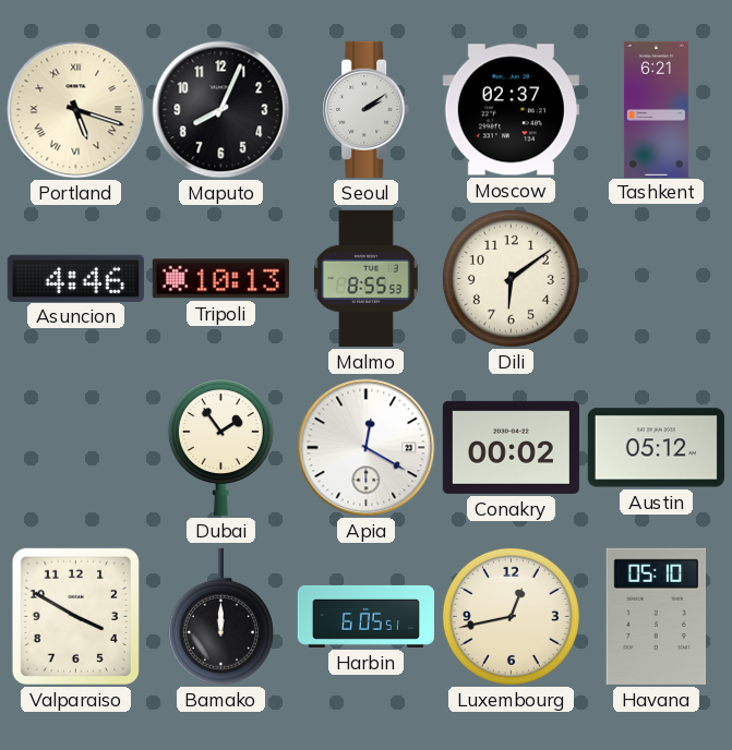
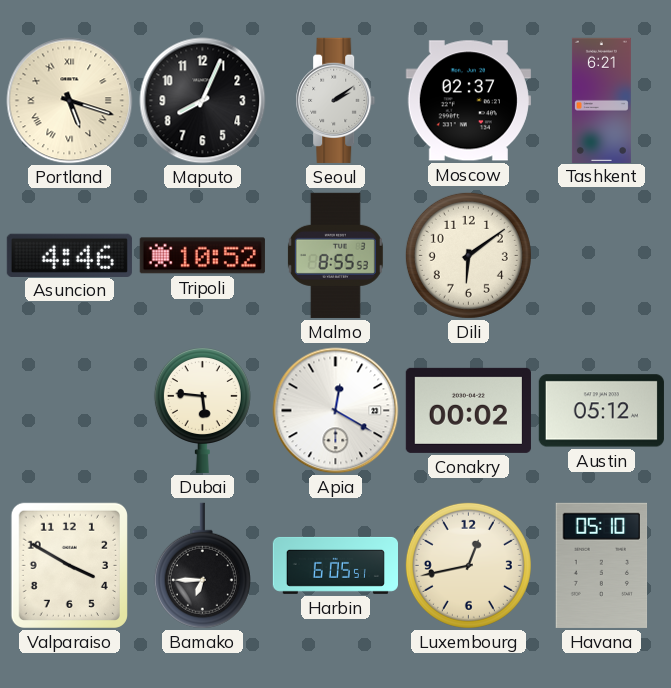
Tripoli: 10:13 -> 10:52
Dubai: 1:54 -> 5:46
Bamako: 12:00 -> 6:45
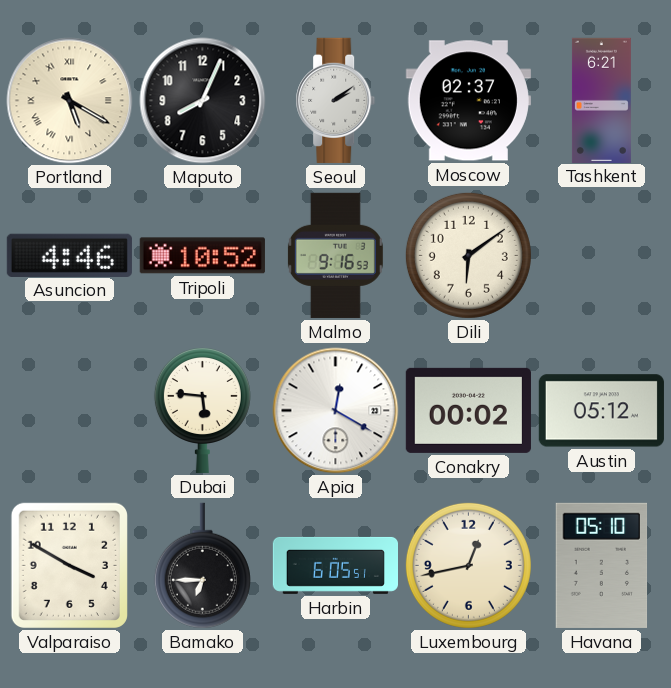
Portland: 5:18 -> 5:20
Malmo: 8:55 -> 9:16
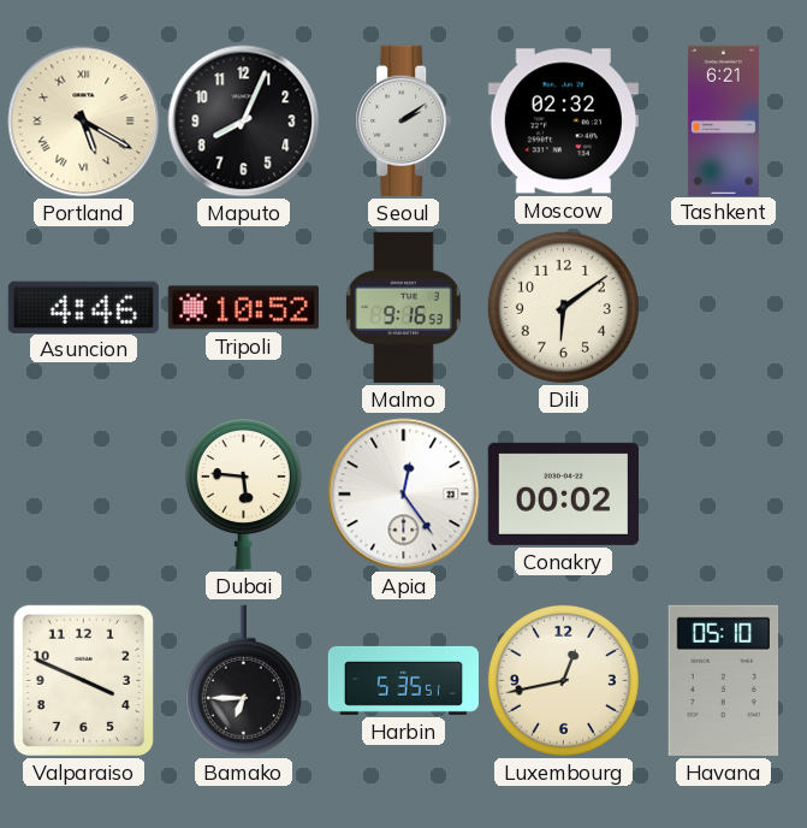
Moscow: 02:37 -> 02:32
Apia: 12:20 -> 12:24
Austin: 05:12 -> none
Valparaiso: 3:50 -> 3:49
Harbin: 6:05 -> 5:35
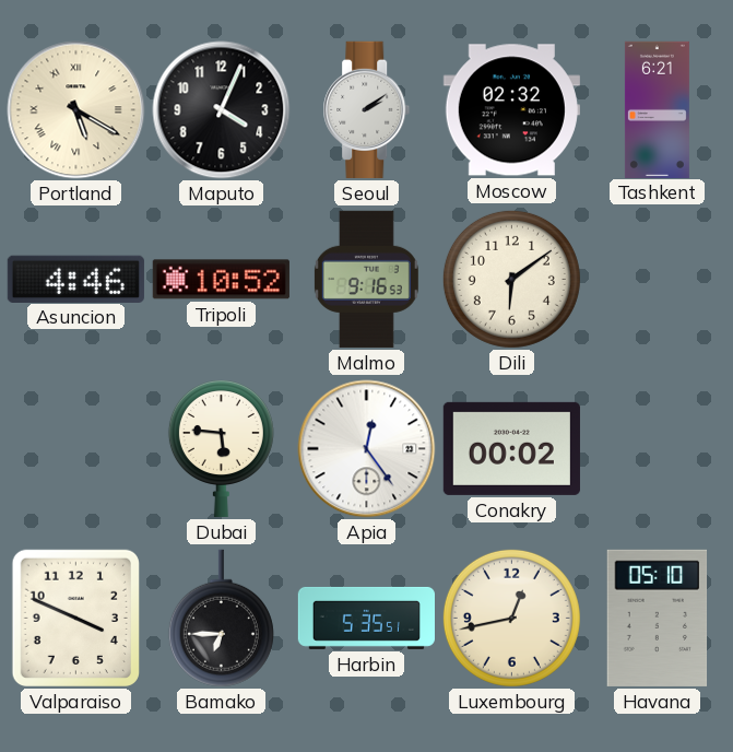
Maputo: 8:04 -> 4:04
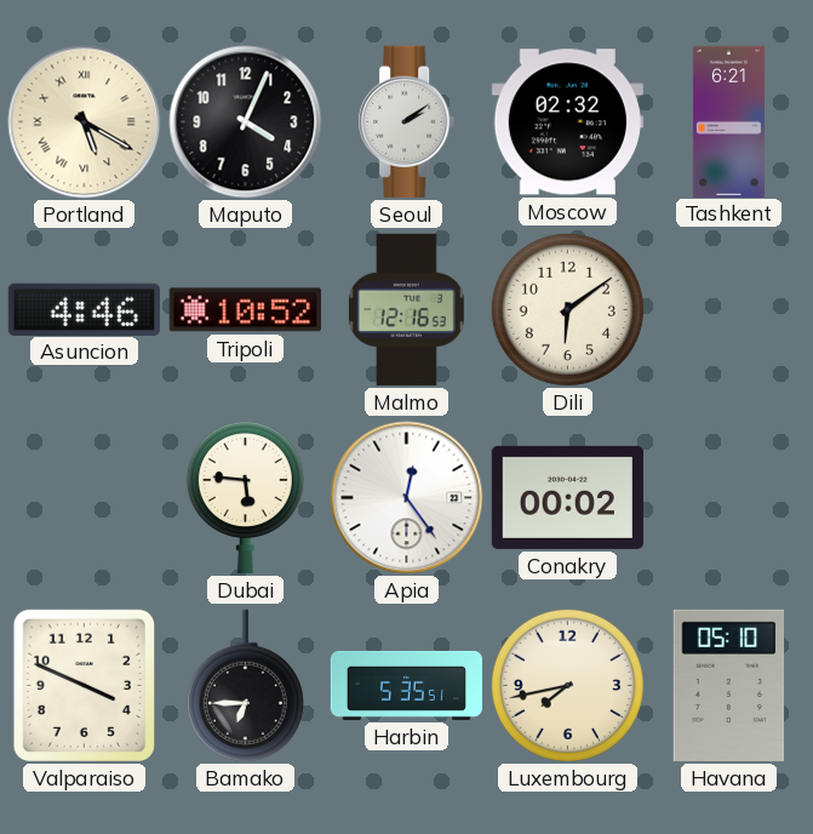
Malmo: 9:16 -> 12:16
Luxembourg: 12:43 -> 7:43
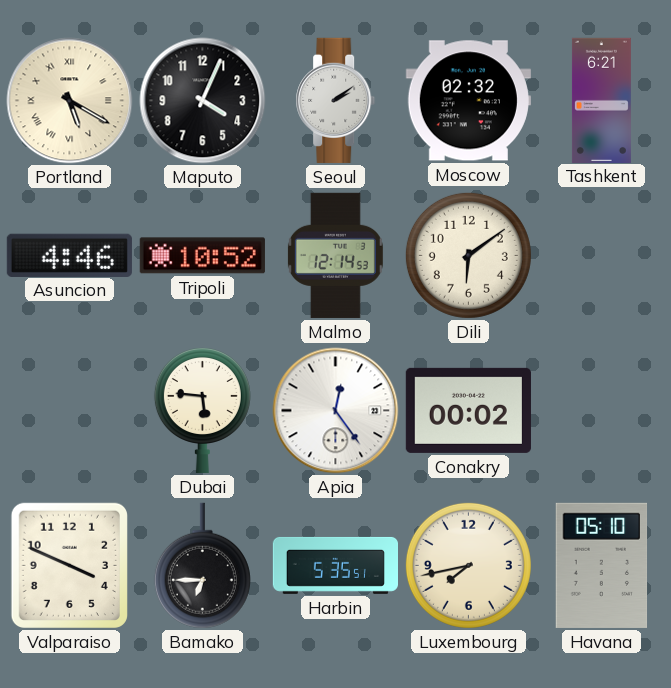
Malmo: 12:16 -> 12:14
